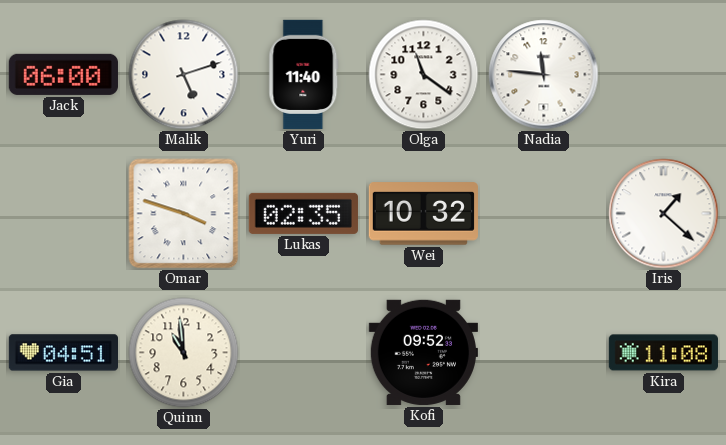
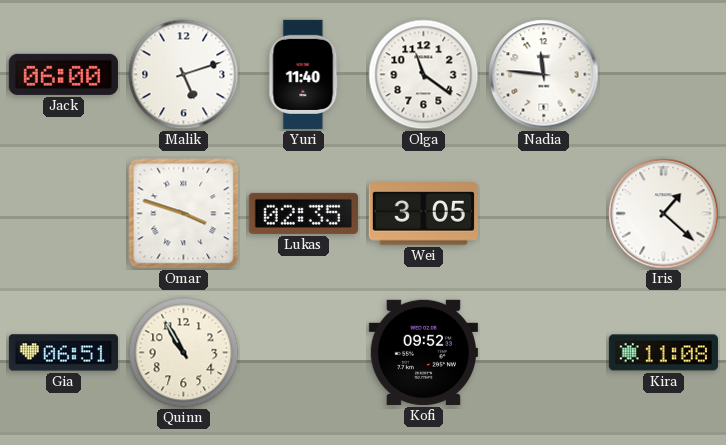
Wei: 10:32 -> 3:05
Gia: 04:51 -> 06:51
Quinn: 10:59 -> 10:55
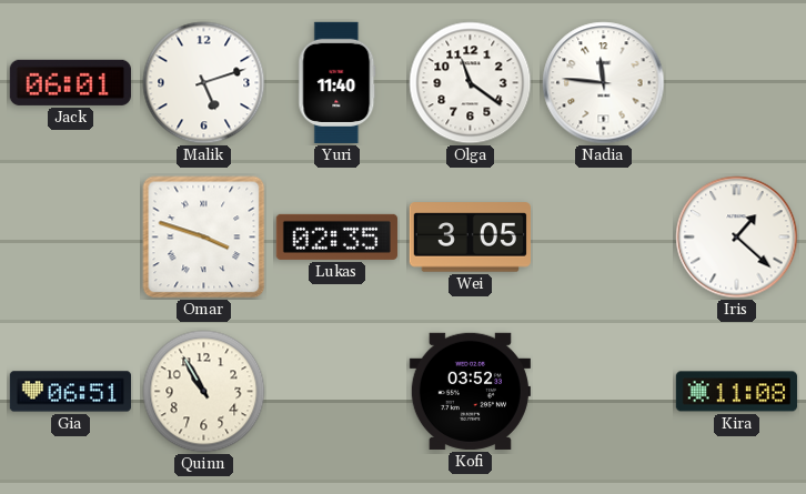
Jack: 06:00 -> 06:01
Kofi: 09:52 -> 03:52
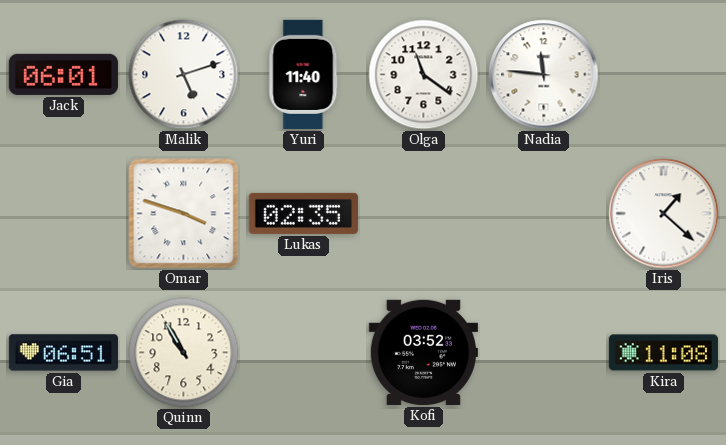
Wei: 3:05 -> none
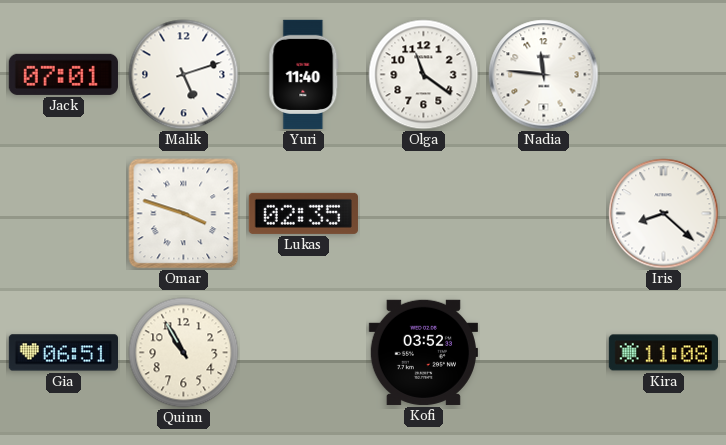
Jack: 06:01 -> 07:01
Iris: 1:22 -> 8:22
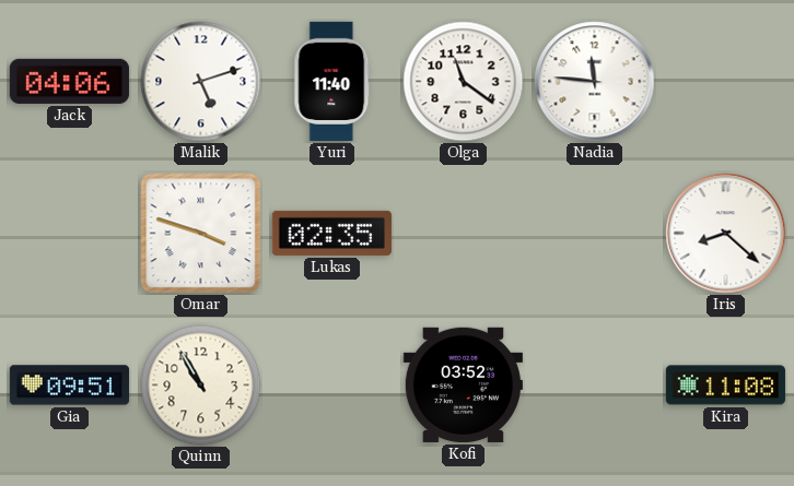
Jack: 07:01 -> 04:06
Gia: 06:51 -> 09:51
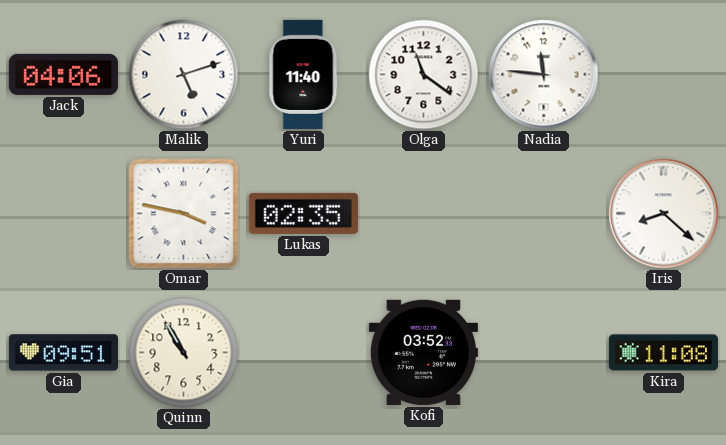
Omar: 3:48 -> 3:47
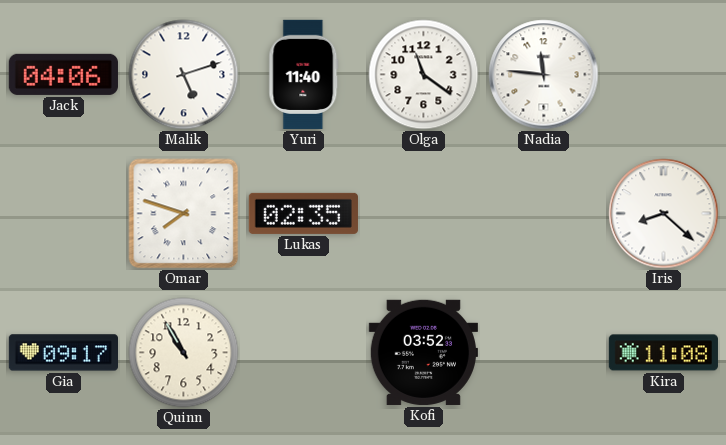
Omar: 3:47 -> 7:48
Gia: 09:51 -> 09:17
